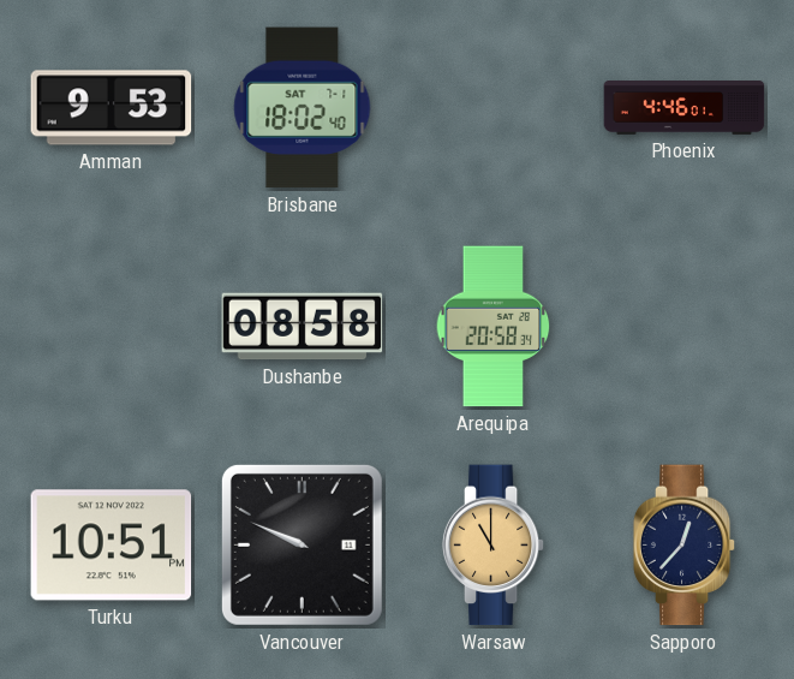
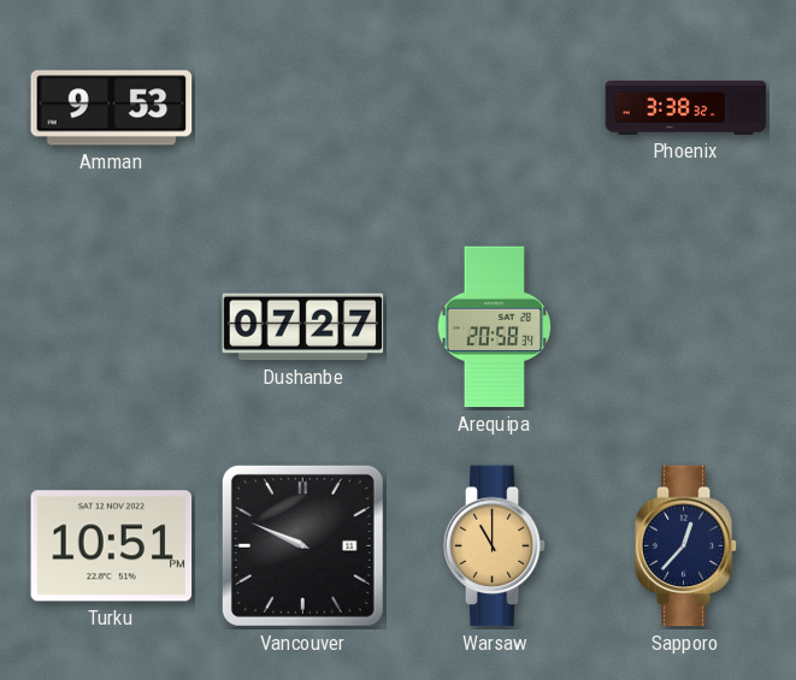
Brisbane: 18:02 -> none
Phoenix: 4:46 -> 3:38
Dushanbe: 08:58 -> 07:27
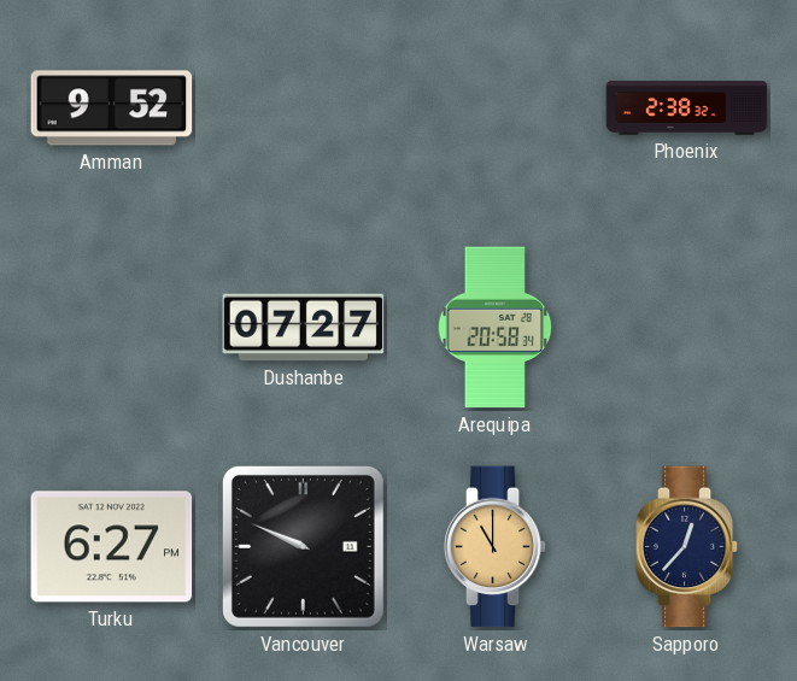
Amman: 9:53 -> 9:52
Phoenix: 3:38 -> 2:38
Turku: 10:51 -> 6:27
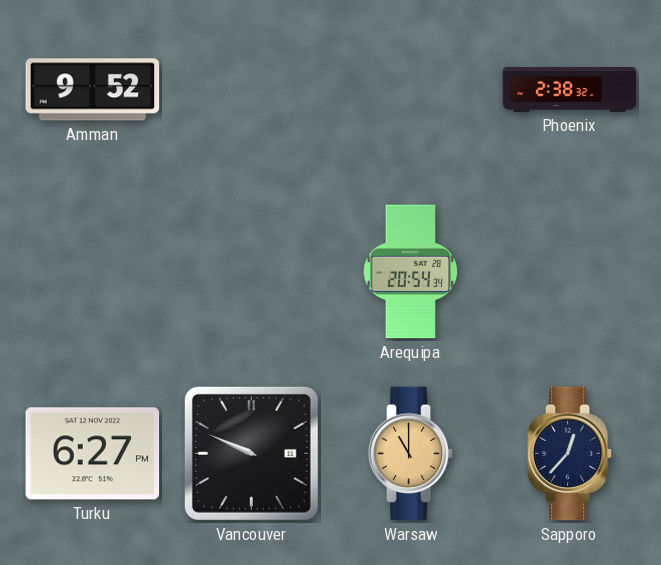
Dushanbe: 07:27 -> none
Arequipa: 20:58 -> 20:54
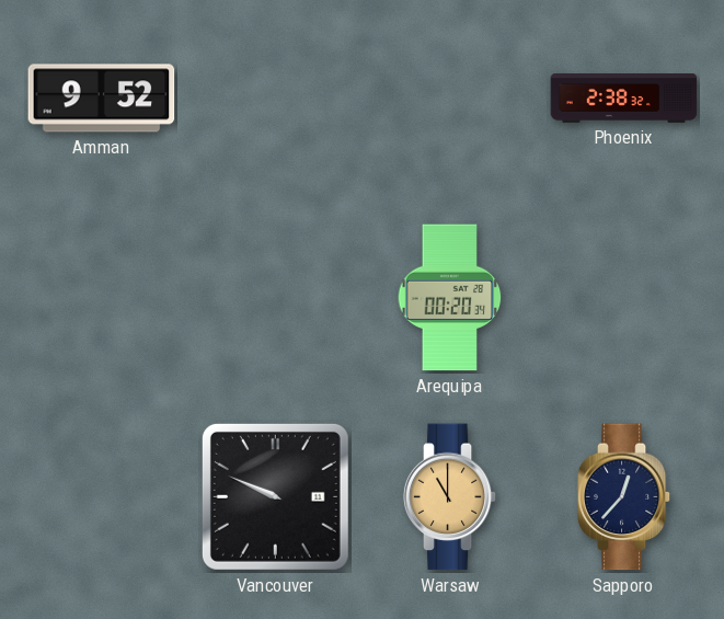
Arequipa: 20:54 -> 00:20
Turku: 6:27 -> none
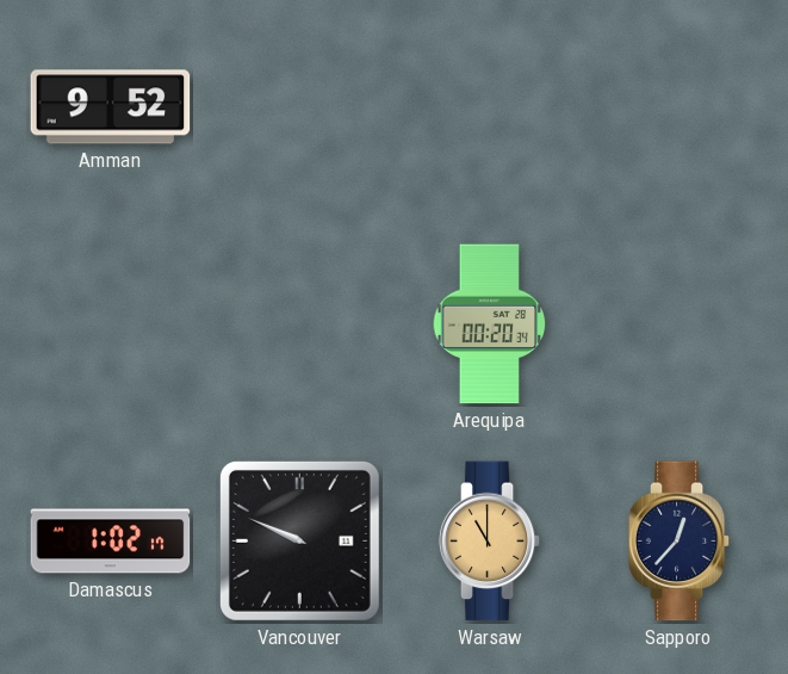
Phoenix: 2:38 -> none
Damascus: none -> 1:02
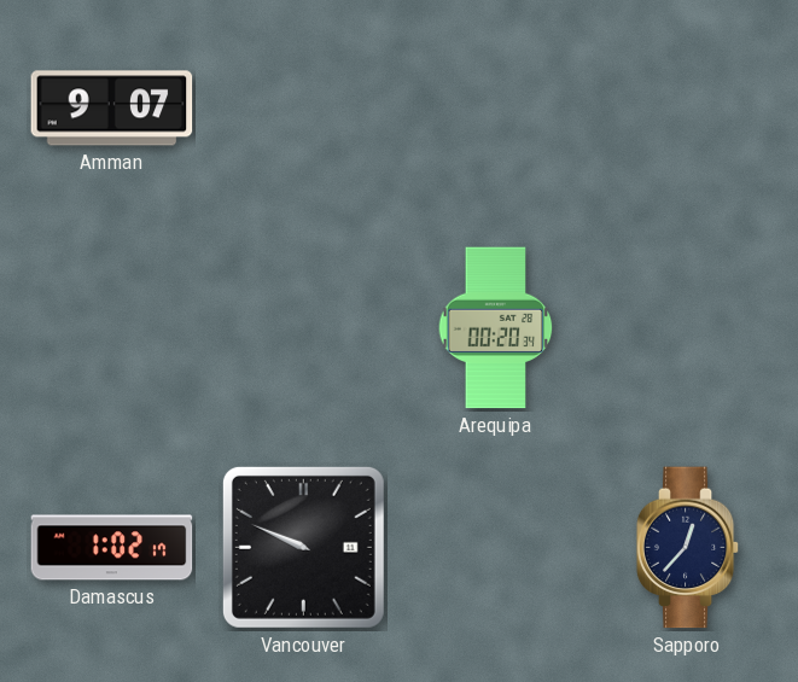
Amman: 9:52 -> 9:07
Warsaw: 11:00 -> none
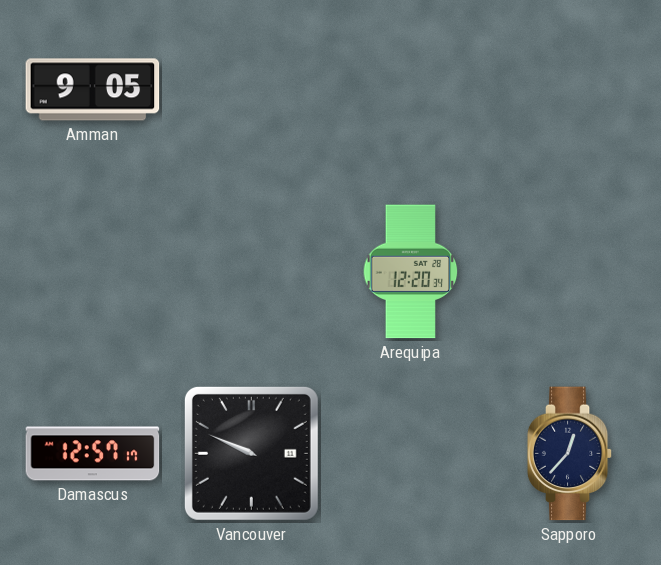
Amman: 9:07 -> 9:05
Arequipa: 00:20 -> 12:20
Damascus: 1:02 -> 12:57
